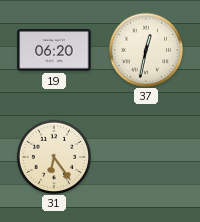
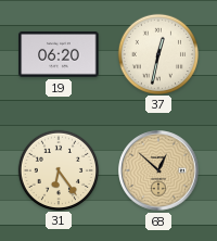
68: none -> 12:52
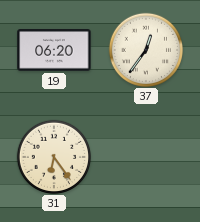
37: 12:32 -> 12:36
68: 12:52 -> none
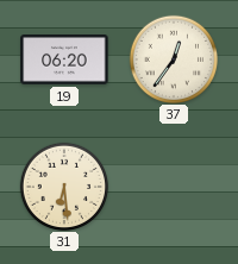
31: 6:24 -> 6:29
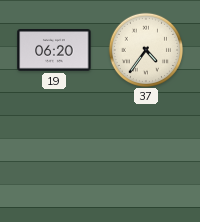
37: 12:36 -> 4:36
31: 6:29 -> none
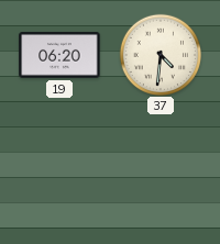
37: 4:36 -> 4:31
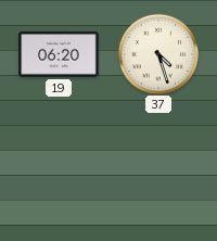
37: 4:31 -> 4:27
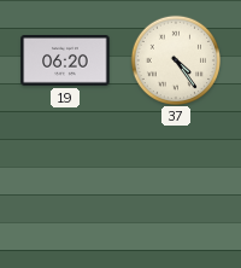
37: 4:27 -> 4:24
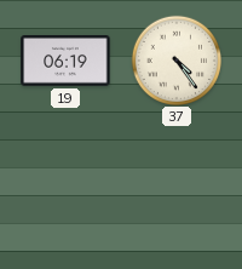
19: 06:20 -> 06:19
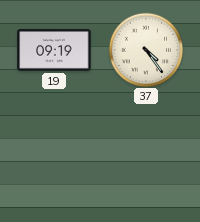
19: 06:19 -> 09:19
